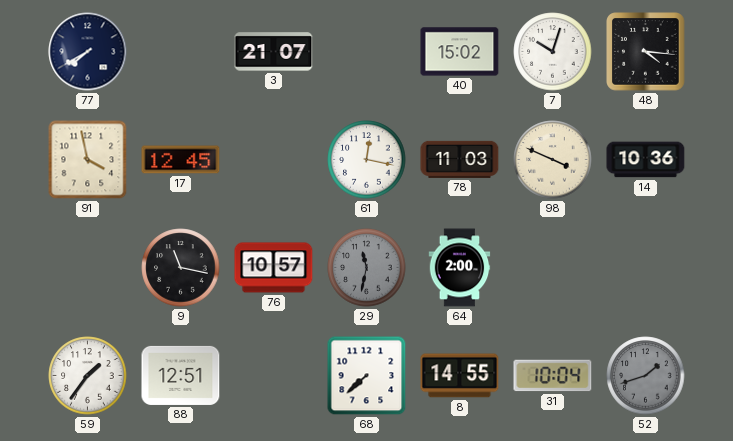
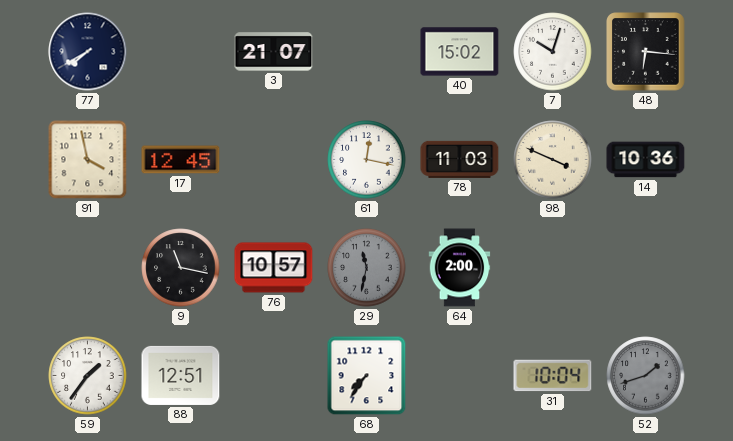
48: 4:16 -> 6:16
68: 7:38 -> 7:36
8: 14:55 -> none
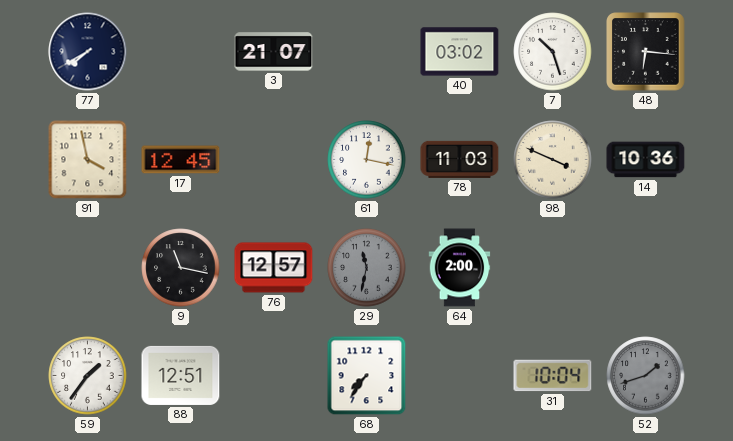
40: 15:02 -> 03:02
7: 10:03 -> 10:27
76: 10:57 -> 12:57
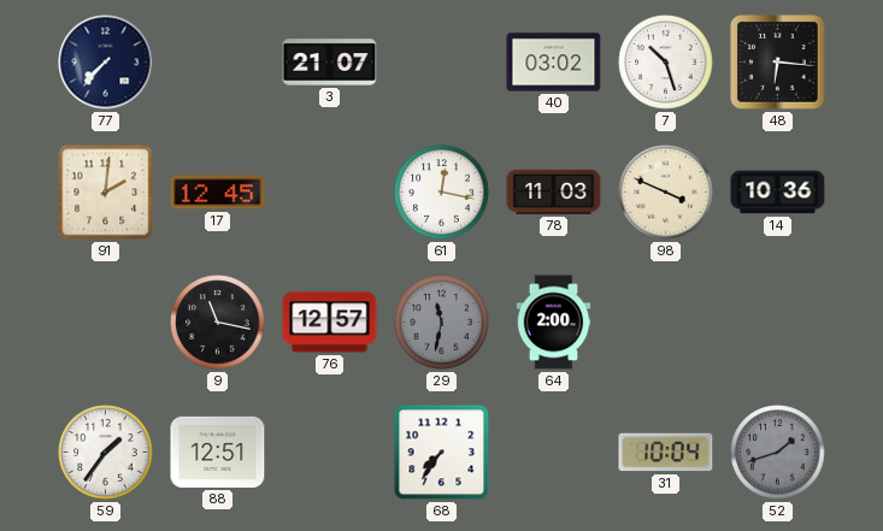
77: 7:40 -> 7:37
91: 3:58 -> 2:01
